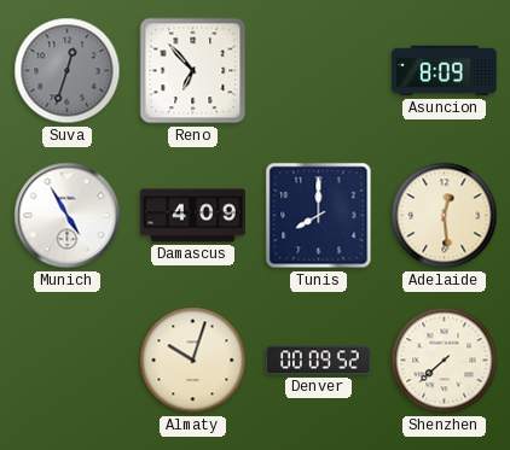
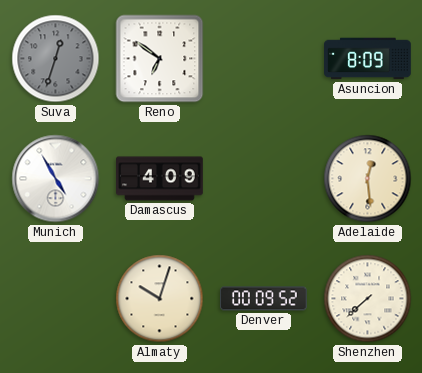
Reno: 6:53 -> 6:51
Tunis: 8:00 -> none
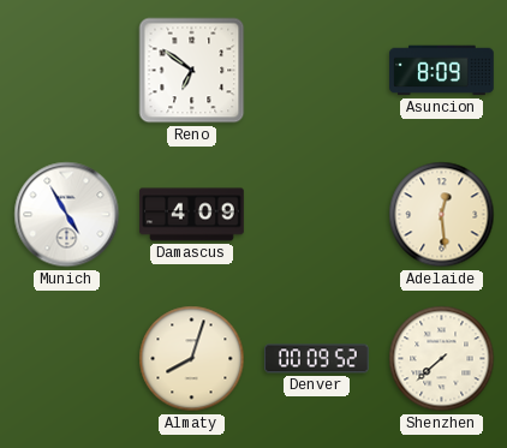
Suva: 12:33 -> none
Almaty: 10:03 -> 8:03
